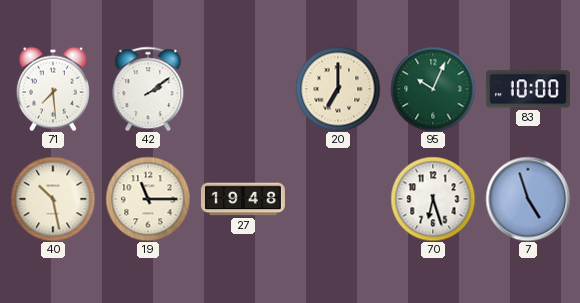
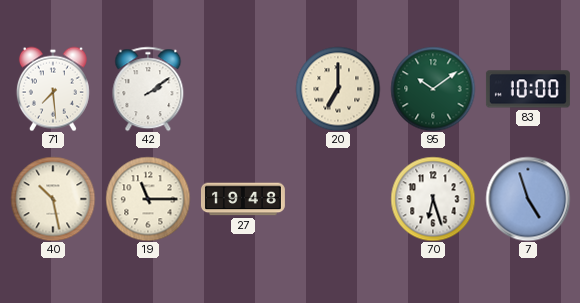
95: 10:04 -> 10:09
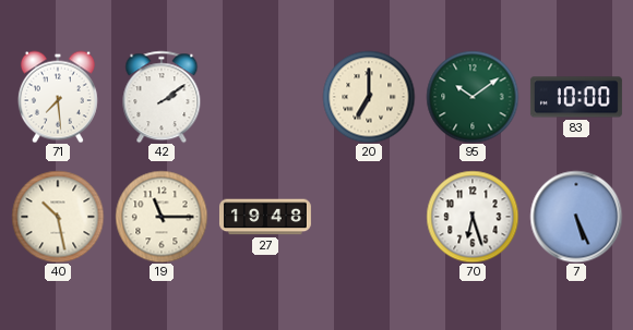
7: 4:57 -> 5:26
